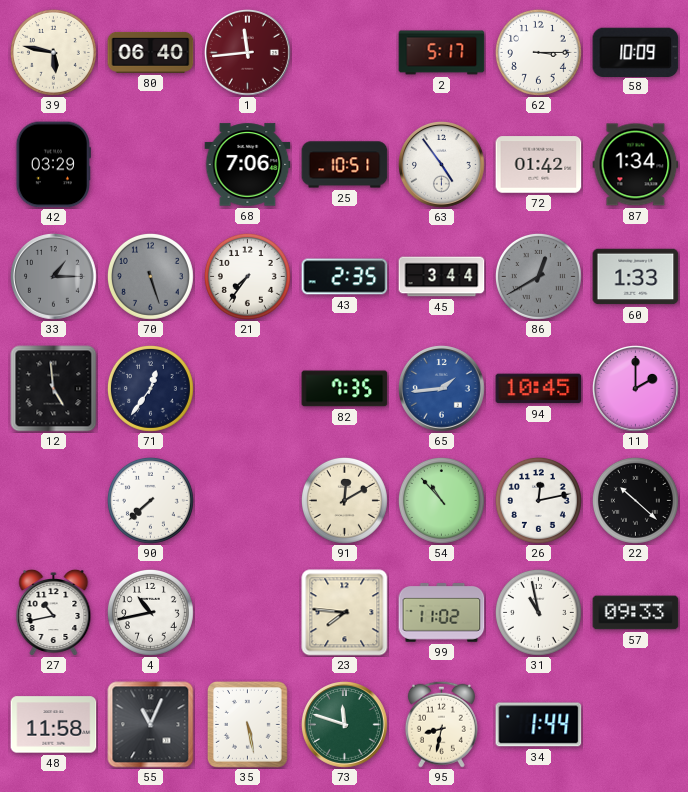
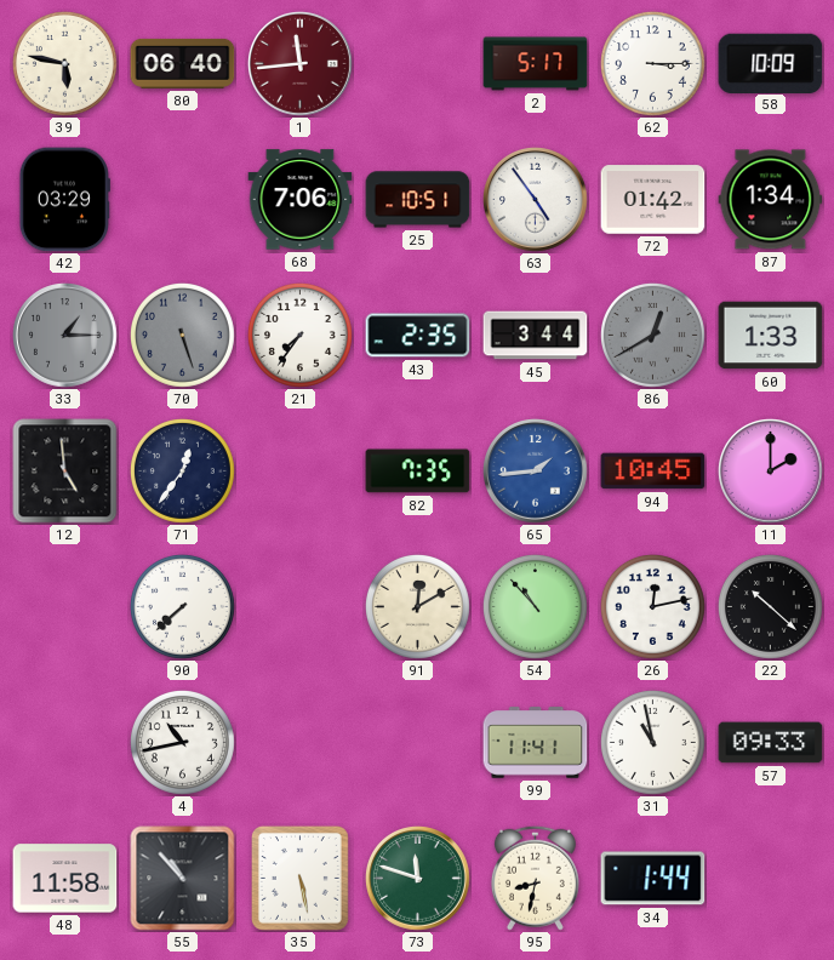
27: 10:43 -> none
23: 7:46 -> none
99: 11:02 -> 11:41
55: 11:04 -> 10:53
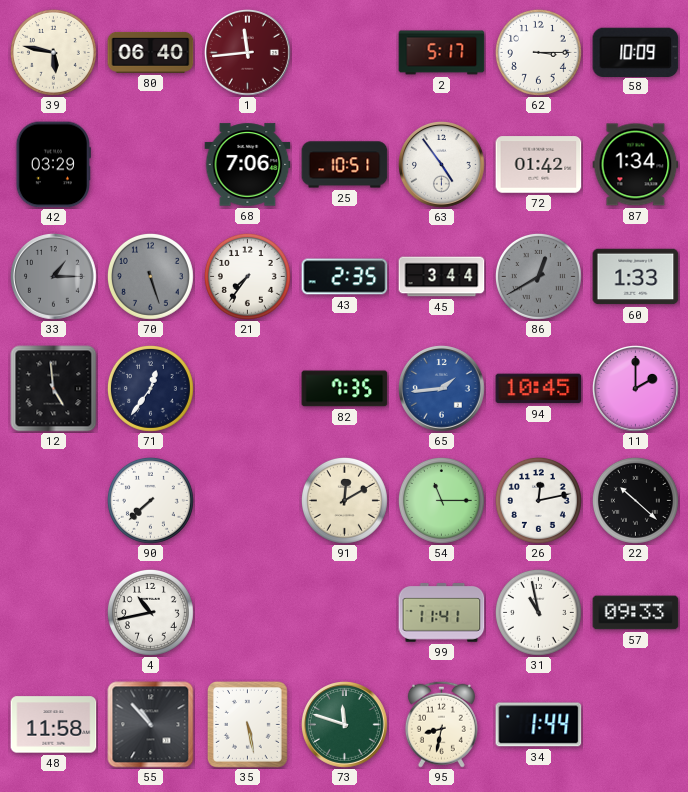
54: 10:53 -> 11:15
